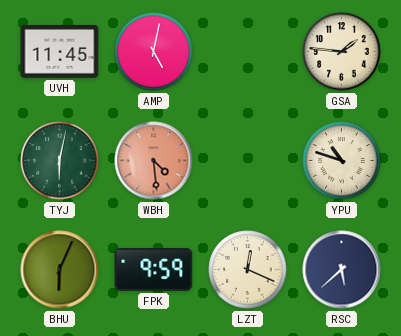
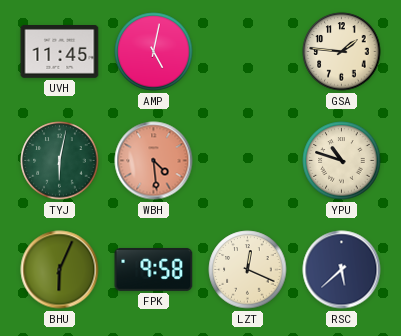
FPK: 9:59 -> 9:58
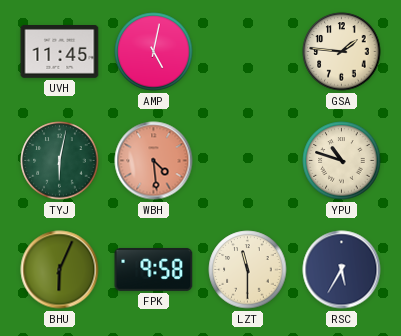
LZT: 12:19 -> 11:30
RSC: 5:38 -> 5:35
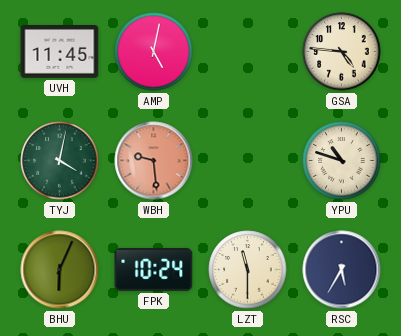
GSA: 1:46 -> 4:46
TYJ: 6:02 -> 4:02
WBH: 4:29 -> 9:29
FPK: 9:58 -> 10:24
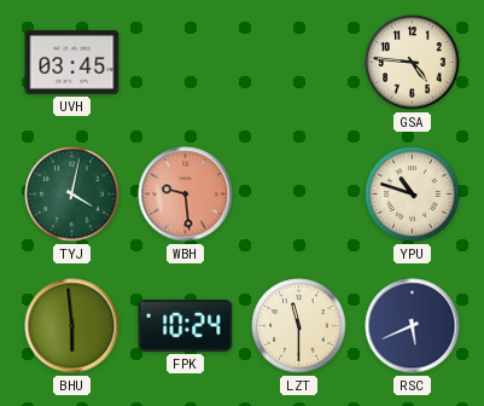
UVH: 11:45 -> 03:45
AMP: 5:02 -> none
BHU: 6:04 -> 5:59
RSC: 5:35 -> 5:41
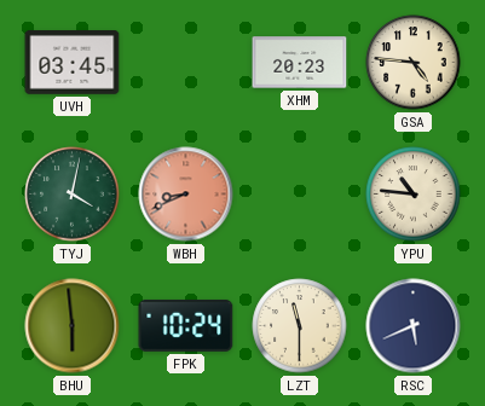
XHM: none -> 20:23
WBH: 9:29 -> 8:41
YPU: 10:48 -> 10:46
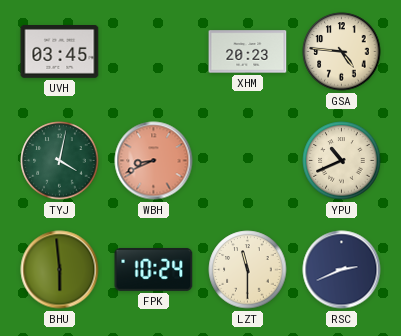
YPU: 10:46 -> 10:41
RSC: 5:41 -> 2:41
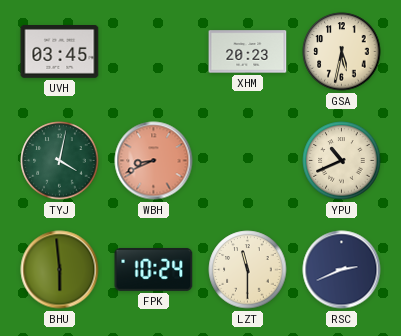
GSA: 4:46 -> 5:32
